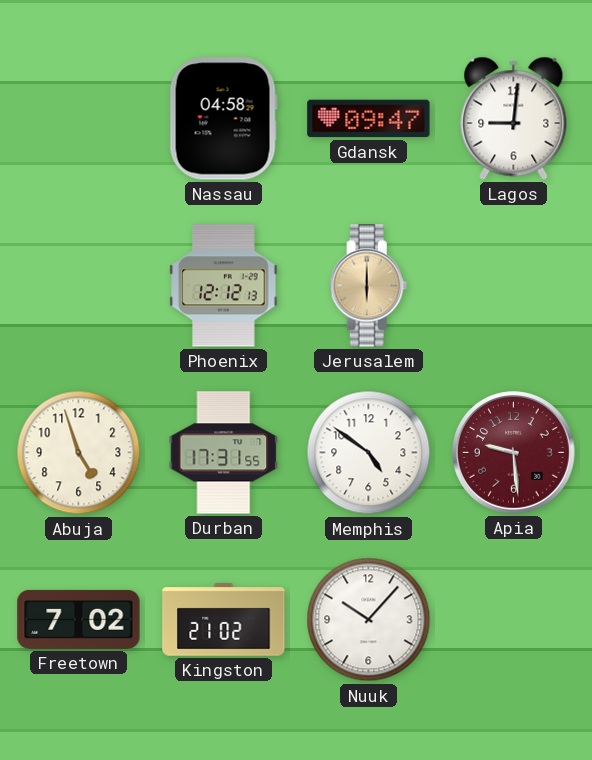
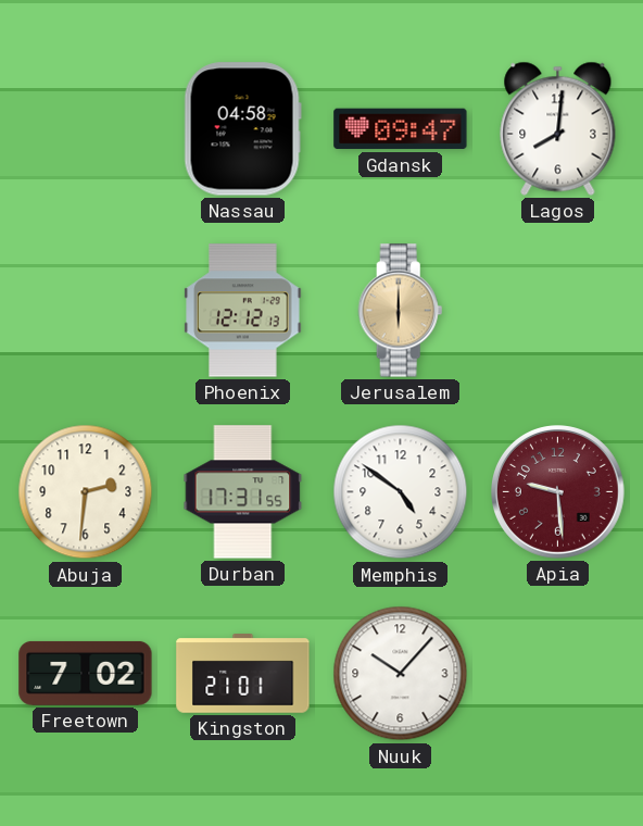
Lagos: 9:01 -> 8:01
Abuja: 4:57 -> 2:31
Kingston: 21:02 -> 21:01
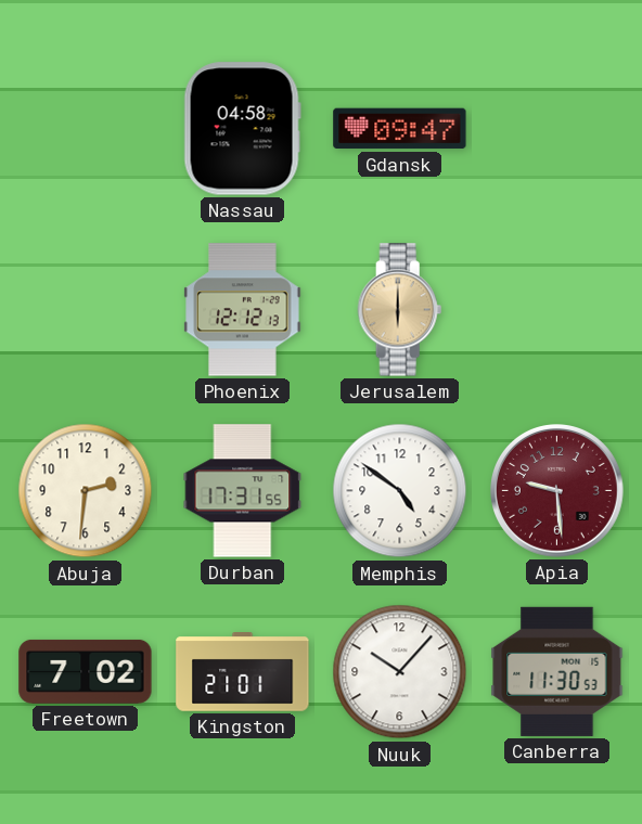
Lagos: 8:01 -> none
Canberra: none -> 11:30
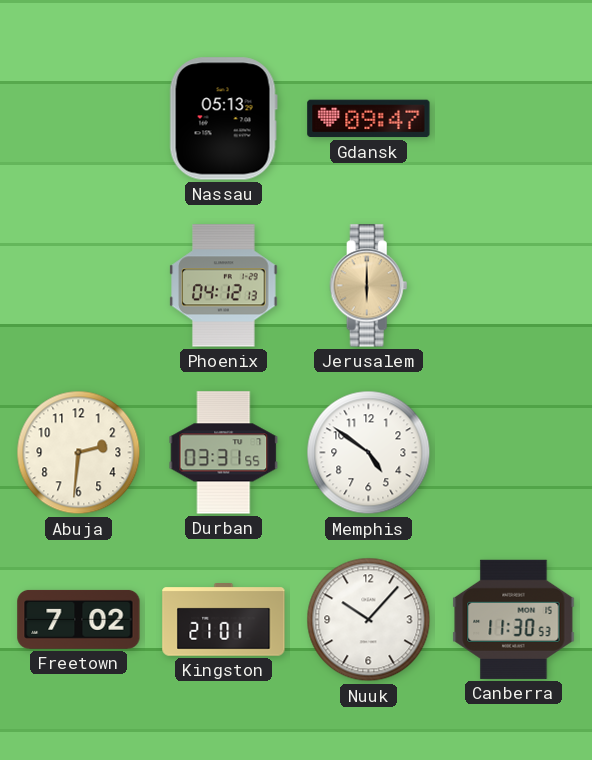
Nassau: 04:58 -> 05:13
Phoenix: 12:12 -> 04:12
Durban: 17:31 -> 03:31
Apia: 9:29 -> none
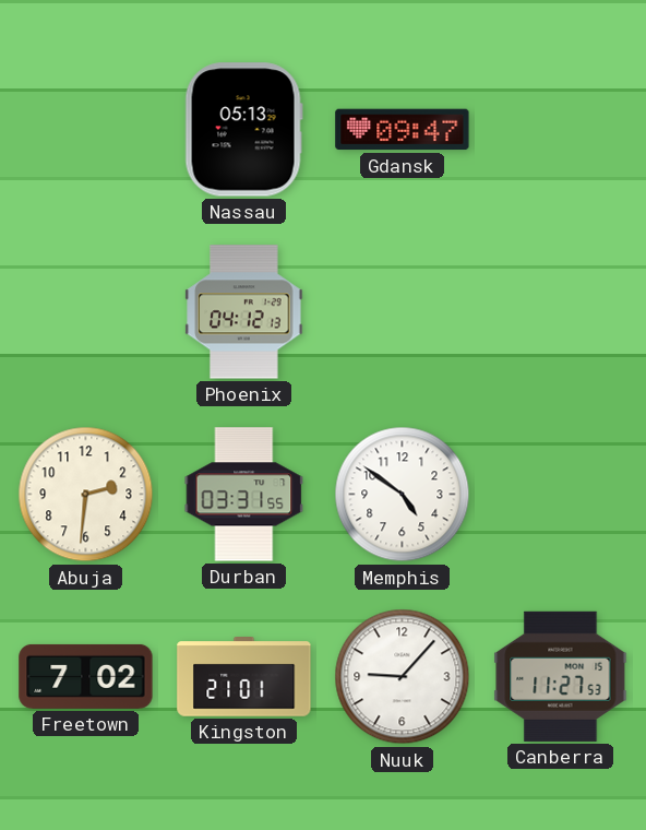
Jerusalem: 6:00 -> none
Nuuk: 10:07 -> 9:07
Canberra: 11:30 -> 11:27
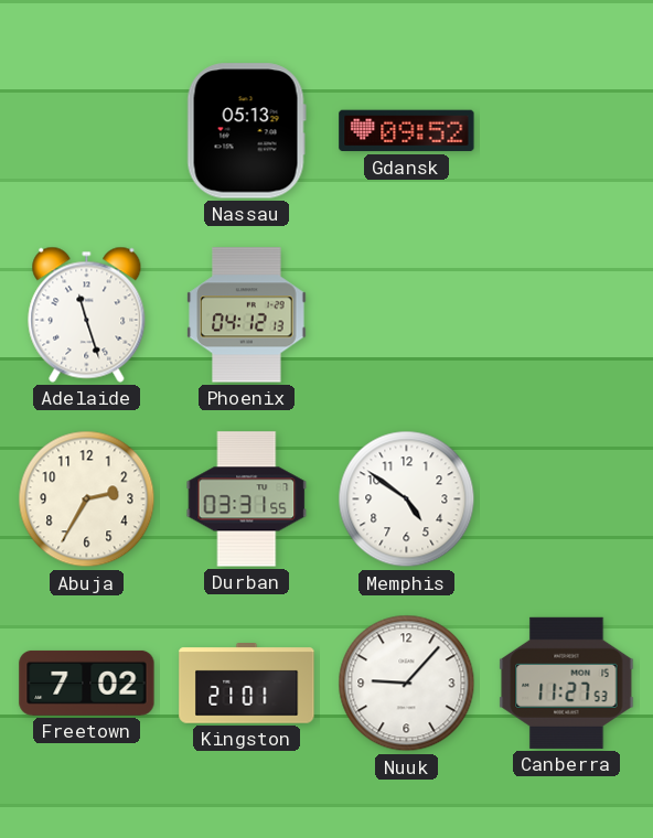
Gdansk: 09:47 -> 09:52
Adelaide: none -> 11:27
Abuja: 2:31 -> 2:35
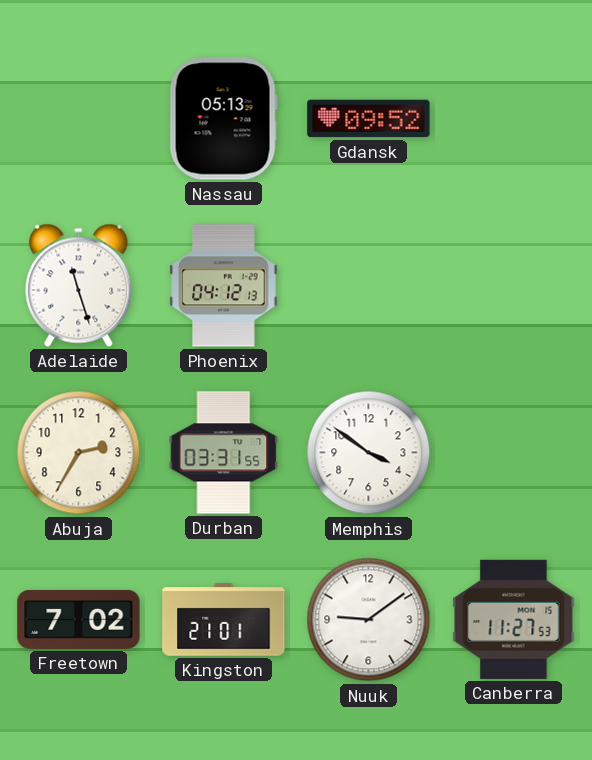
Memphis: 4:51 -> 3:51
Nuuk: 9:07 -> 9:09
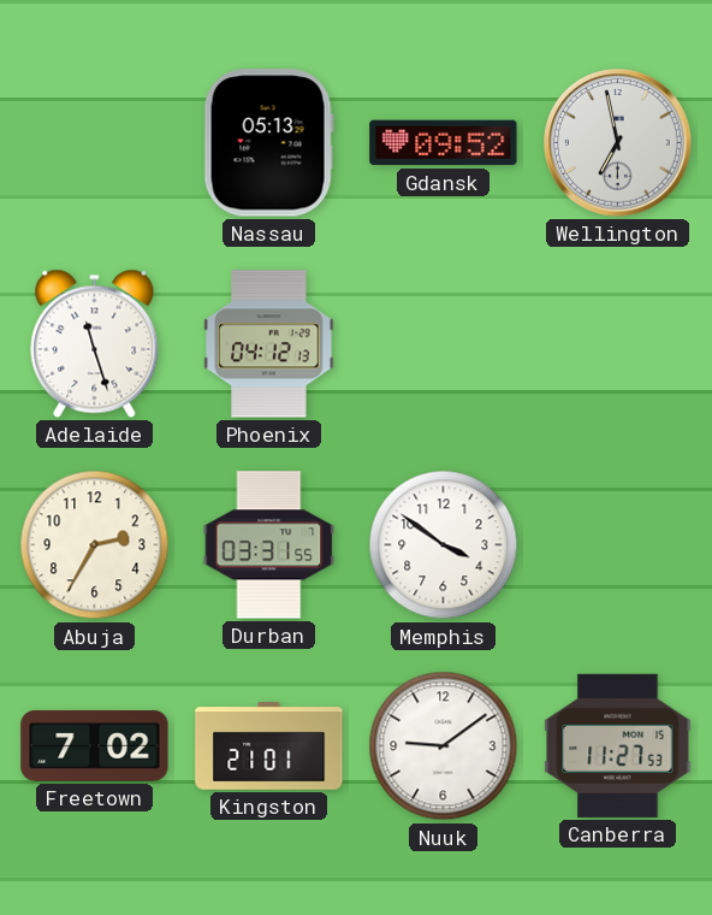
Wellington: none -> 6:58
